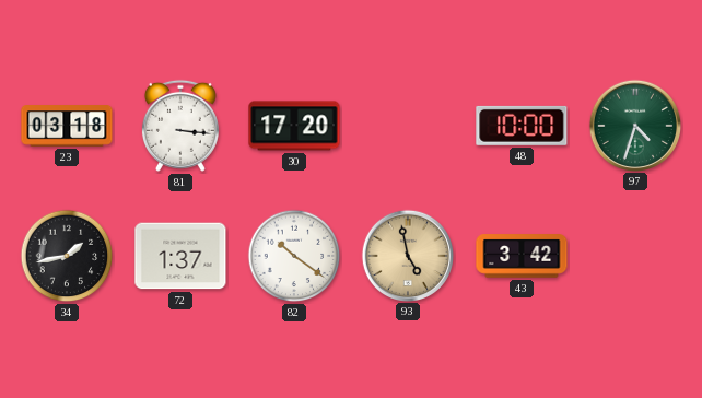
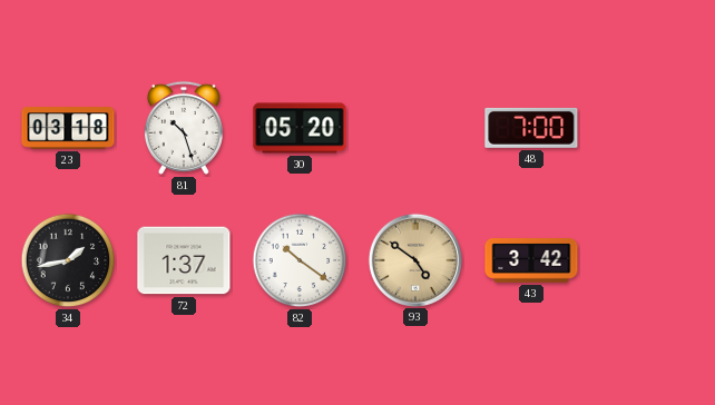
81: 3:16 -> 10:27
30: 17:20 -> 05:20
48: 10:00 -> 7:00
97: 4:33 -> none
93: 4:58 -> 4:51
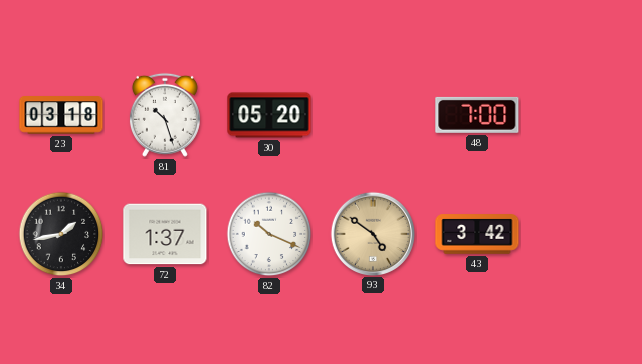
82: 10:21 -> 10:19
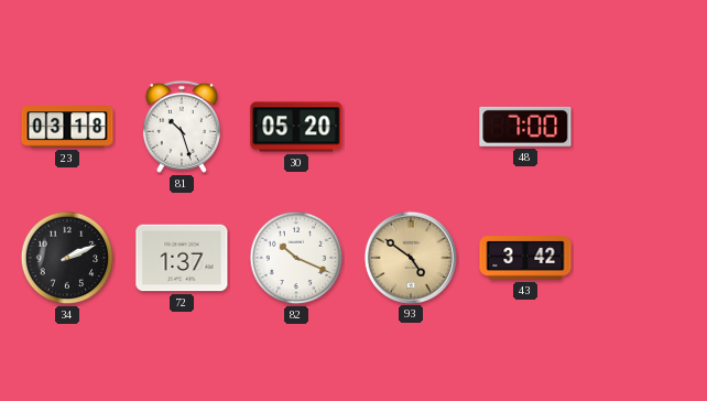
34: 1:43 -> 2:11
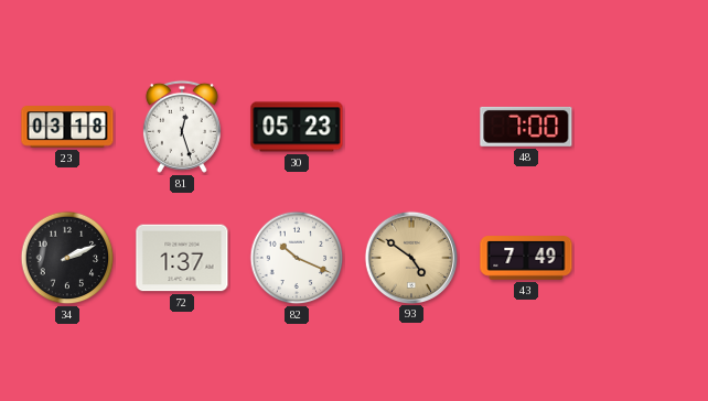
81: 10:27 -> 12:27
30: 05:20 -> 05:23
43: 3:42 -> 7:49
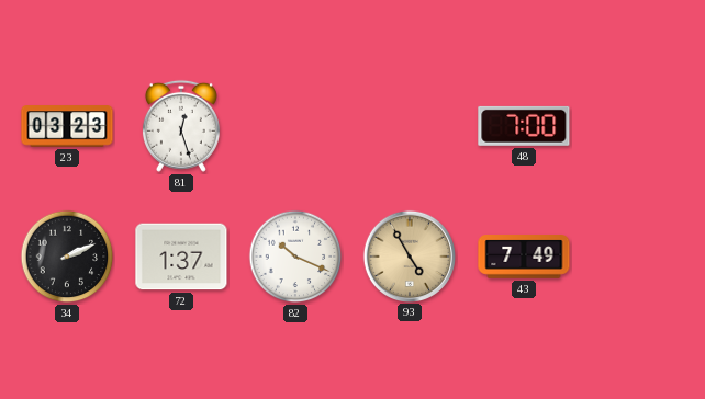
23: 03:18 -> 03:23
30: 05:23 -> none
93: 4:51 -> 4:55
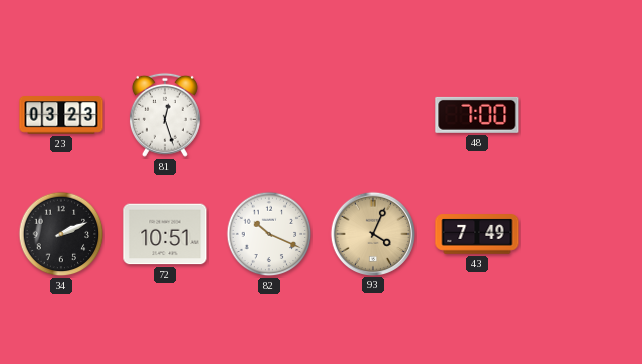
72: 1:37 -> 10:51
93: 4:55 -> 4:04
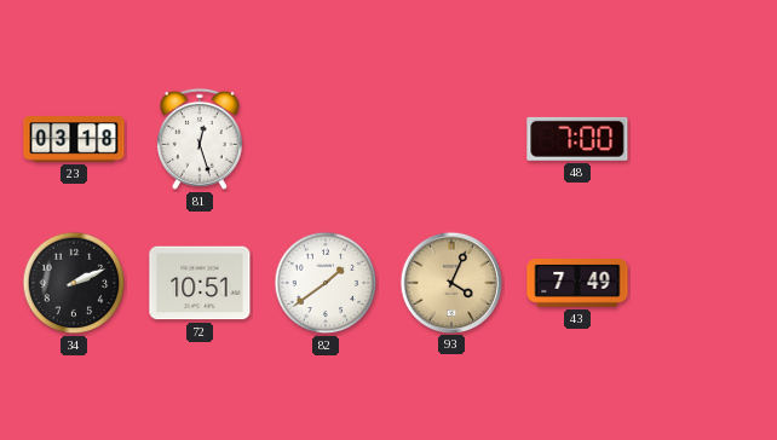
23: 03:23 -> 03:18
82: 10:19 -> 1:39
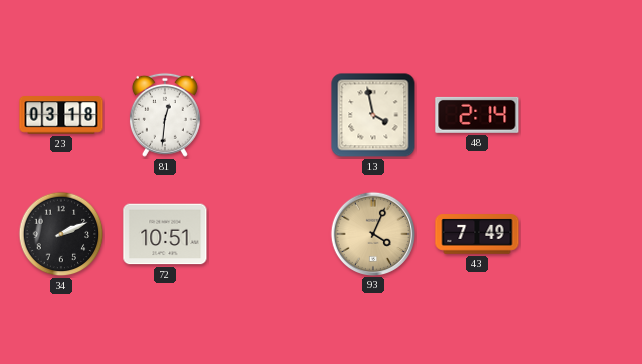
81: 12:27 -> 12:31
13: none -> 3:58
48: 7:00 -> 2:14
82: 1:39 -> none
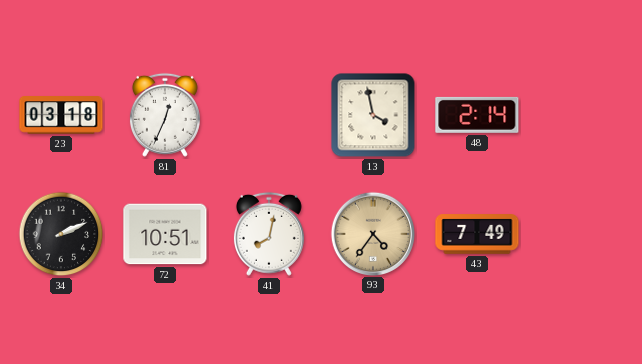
81: 12:31 -> 12:34
41: none -> 8:02
93: 4:04 -> 4:36
